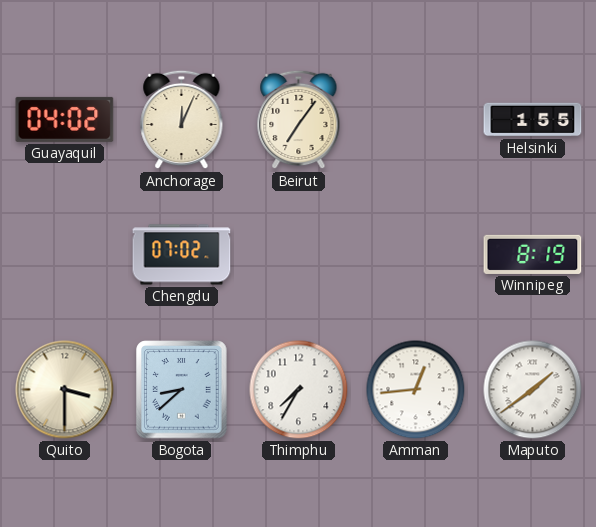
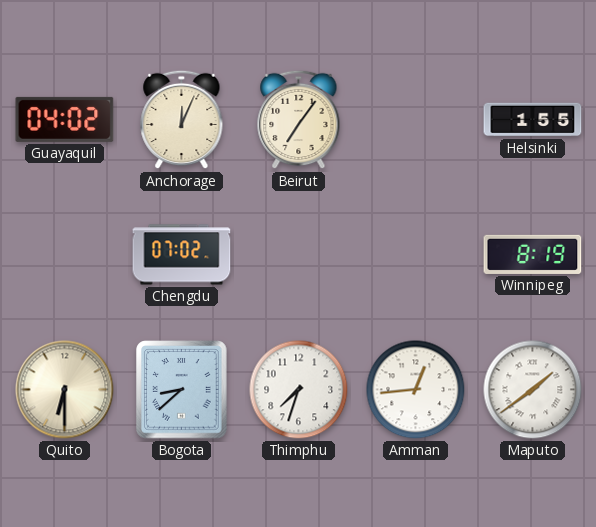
Quito: 3:30 -> 6:30
Thimphu: 7:35 -> 7:33
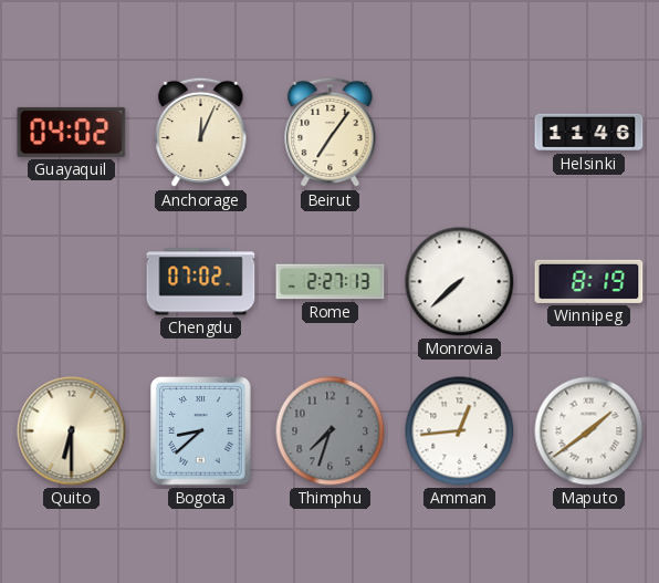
Helsinki: 1:55 -> 11:46
Rome: none -> 2:27
Monrovia: none -> 7:38
Thimphu dial: white -> grey
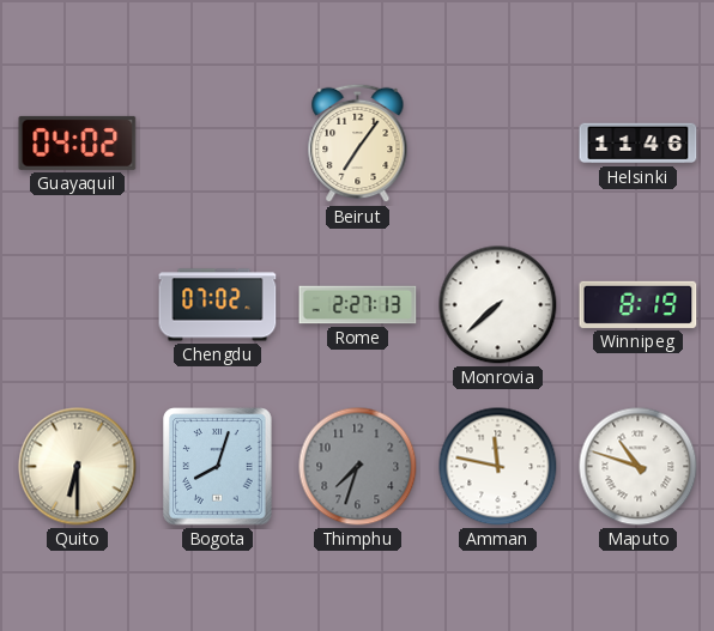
Anchorage: 12:04 -> none
Bogota: 8:38 -> 8:03
Amman: 12:44 -> 11:47
Maputo: 1:39 -> 10:48
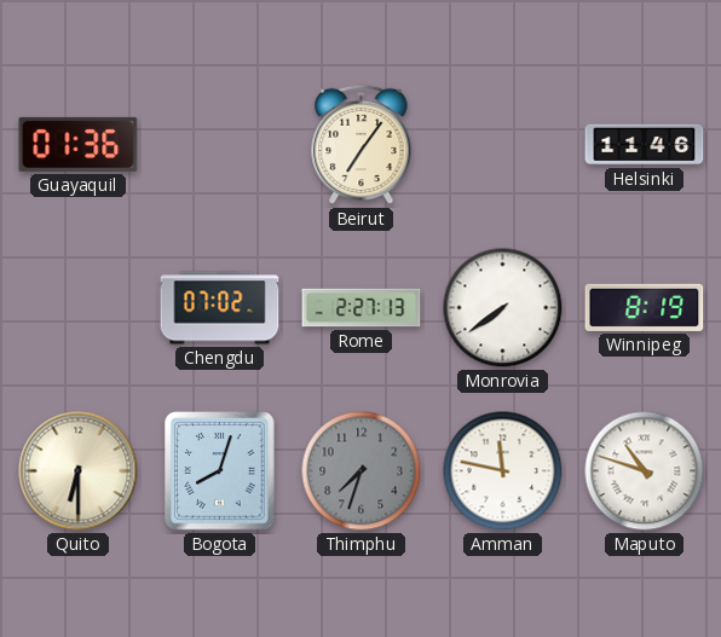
Guayaquil: 04:02 -> 01:36
Monrovia: 7:38 -> 7:39
